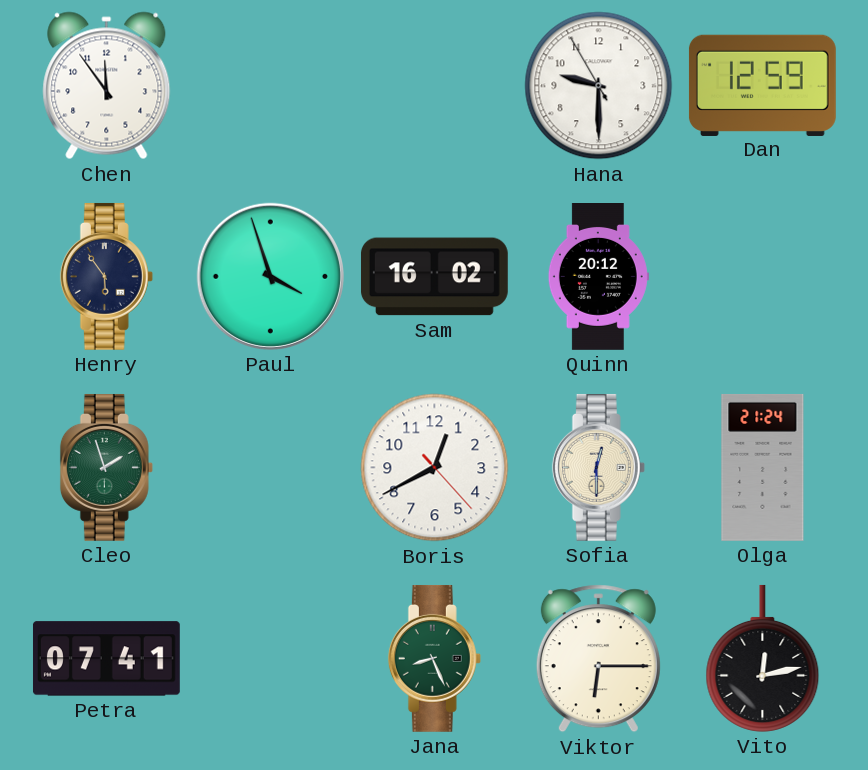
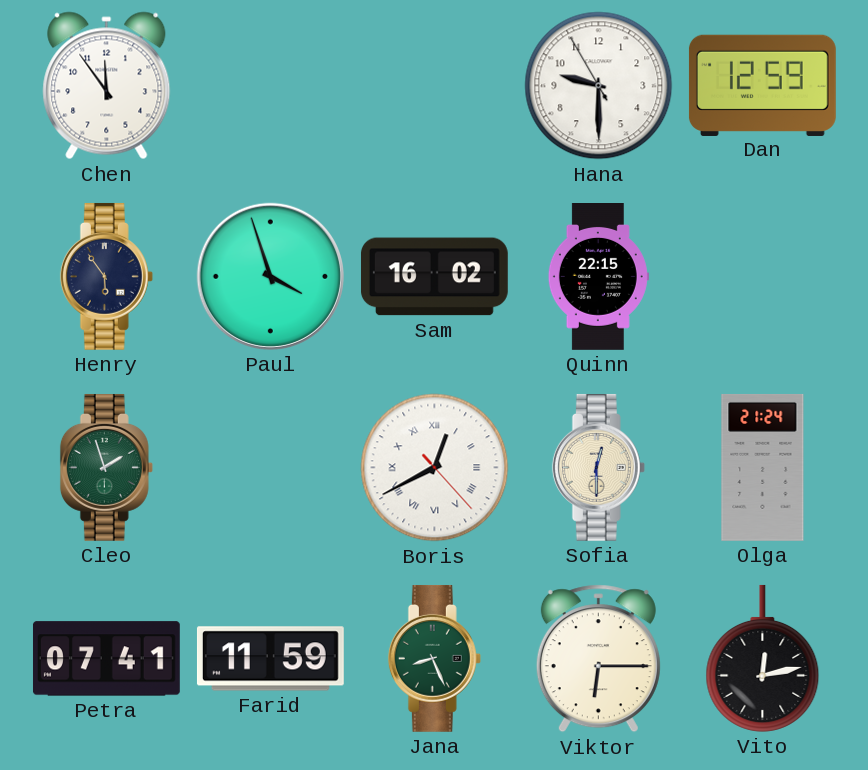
Quinn: 20:12 -> 22:15
Boris numerals: Arabic -> Roman
Farid: none -> 11:59
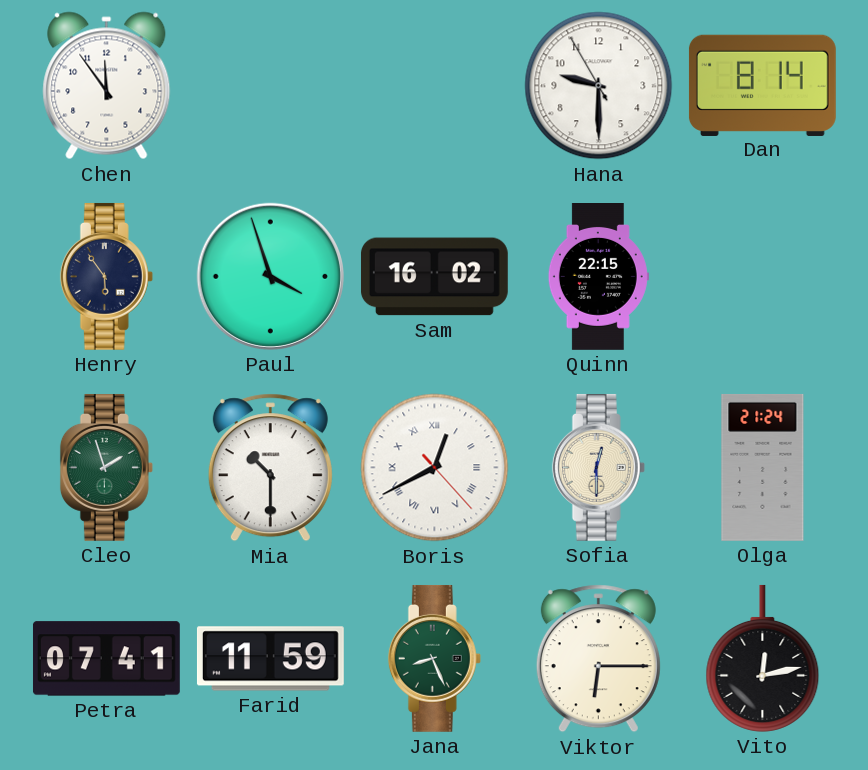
Dan: 12:59 -> 8:14
Mia: none -> 10:30
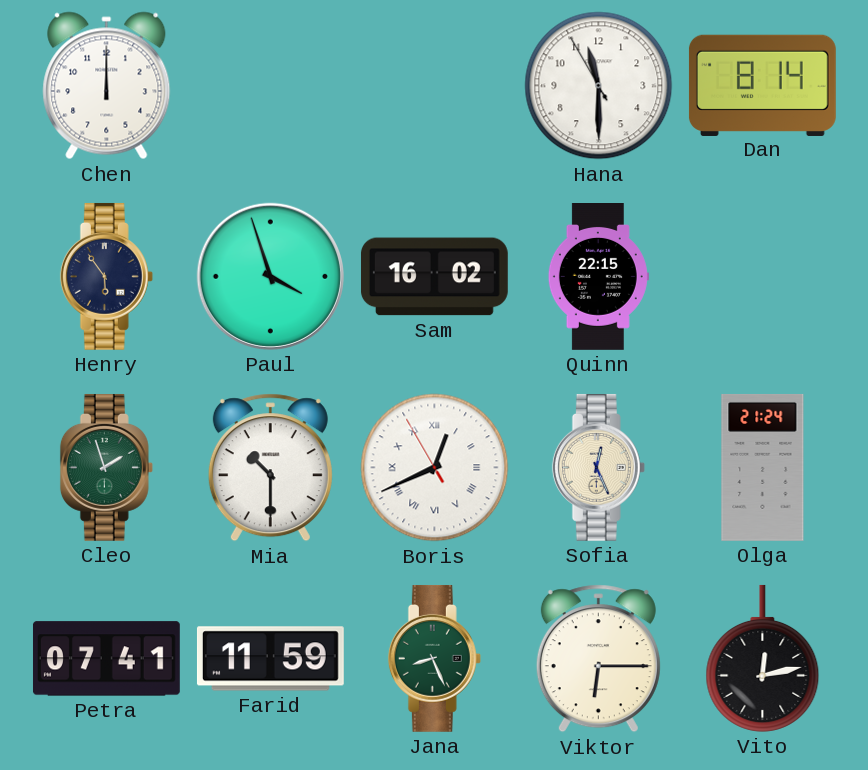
Chen: 11:54 -> 12:00
Hana: 9:29 -> 11:29
Boris: 12:40:23 -> 12:40:55
Sofia: 12:30 -> 12:26
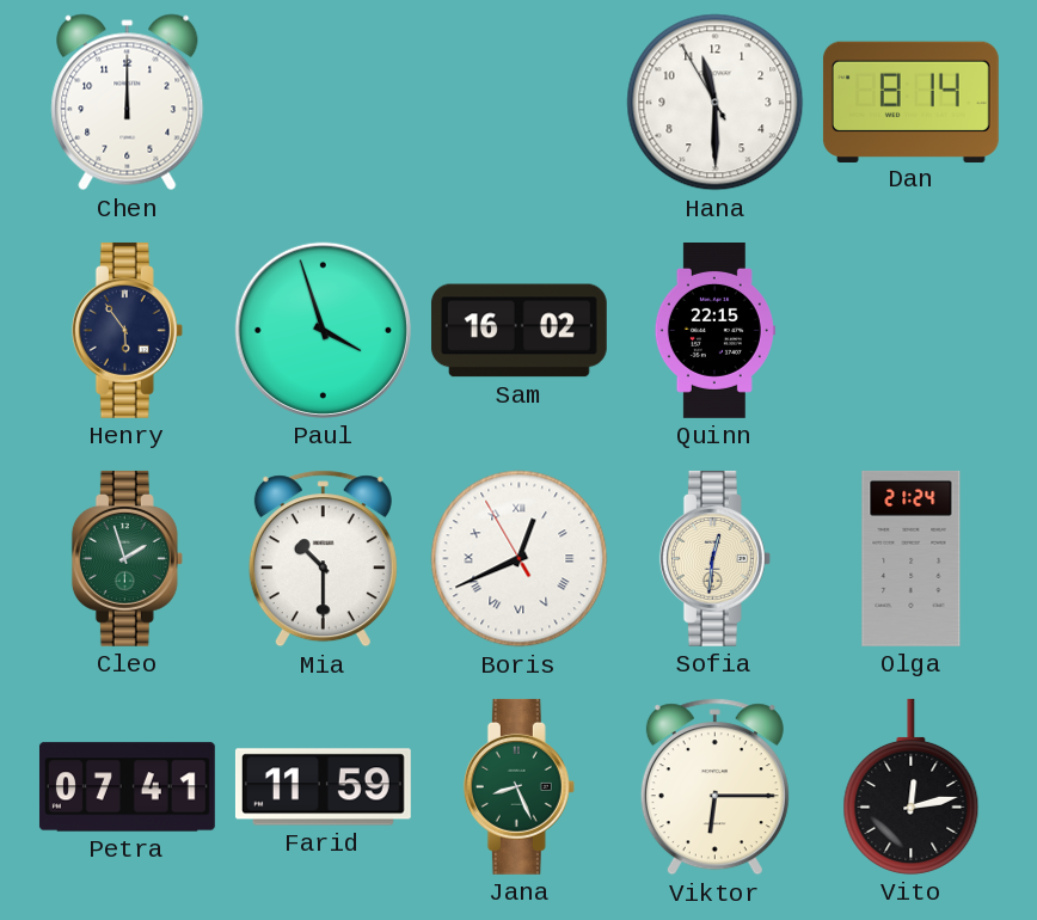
Sofia: 12:26 -> 12:31
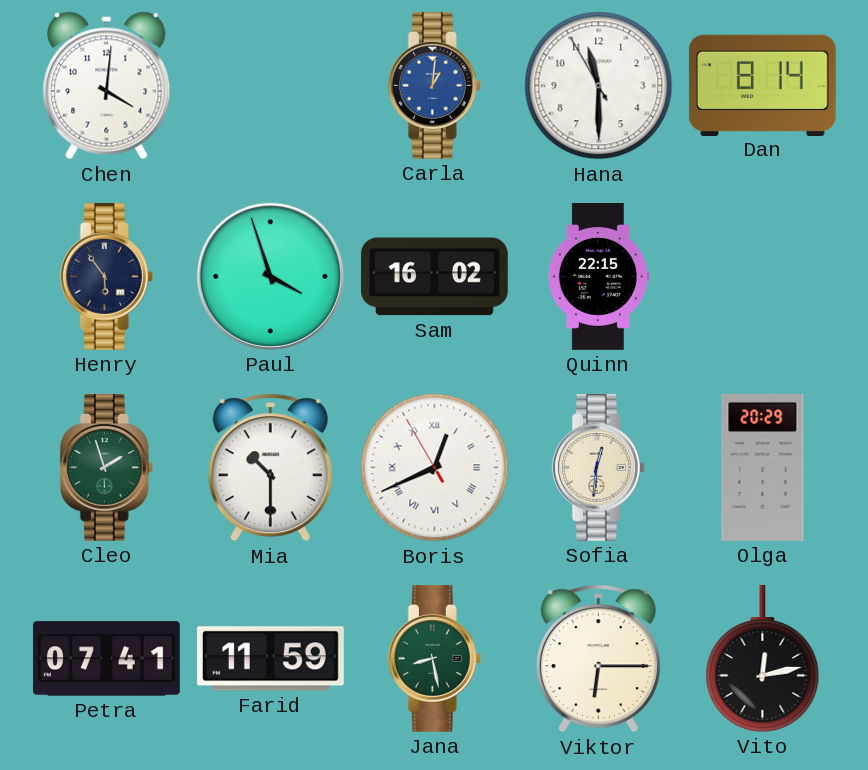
Chen: 12:00 -> 4:01
Carla: none -> 1:01
Olga: 21:24 -> 20:29
Jana: 8:26 -> 8:28
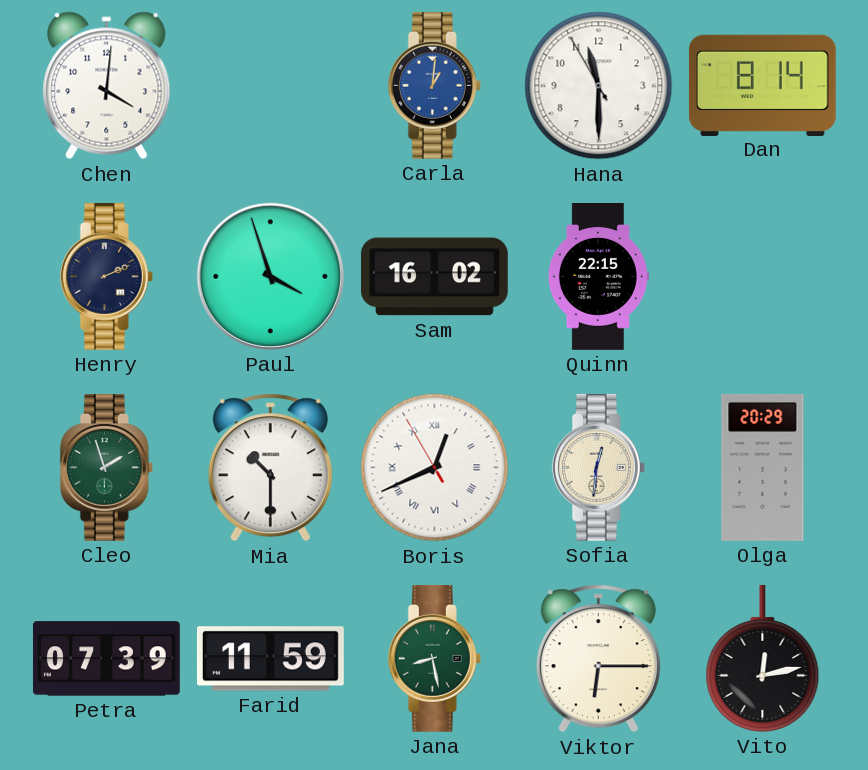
Henry: 5:54 -> 2:11
Petra: 07:41 -> 07:39
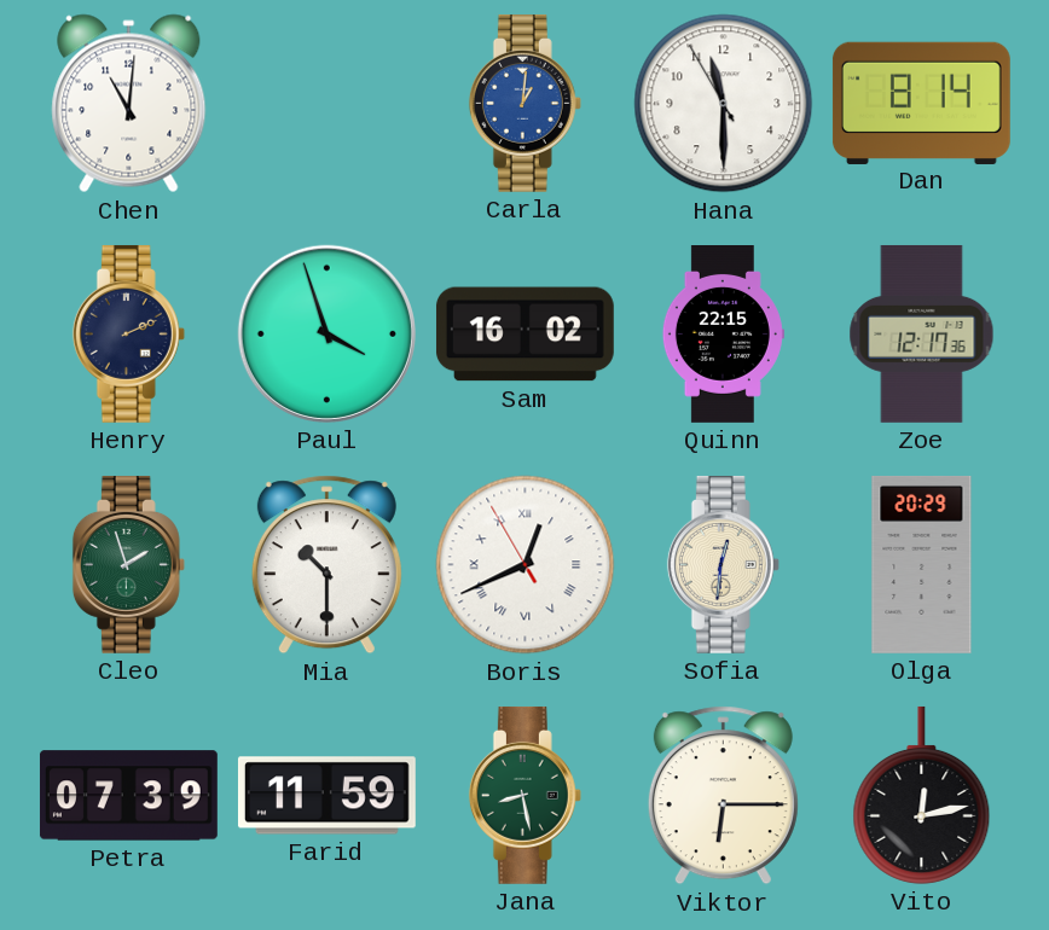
Chen: 4:01 -> 11:01
Zoe: none -> 12:17
